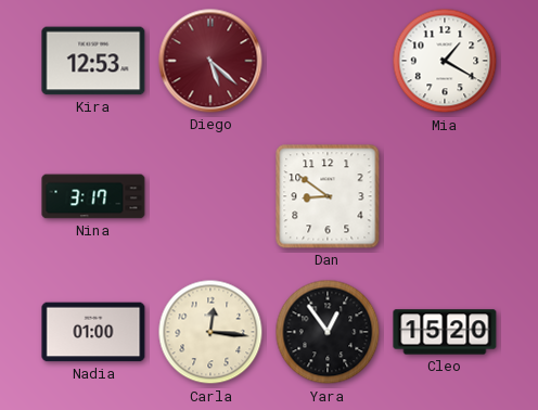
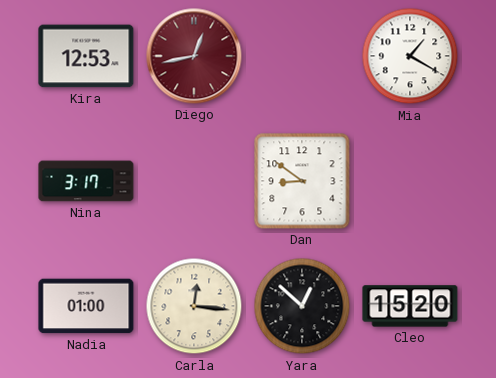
Diego: 5:22 -> 12:43
Yara: 12:54 -> 12:52
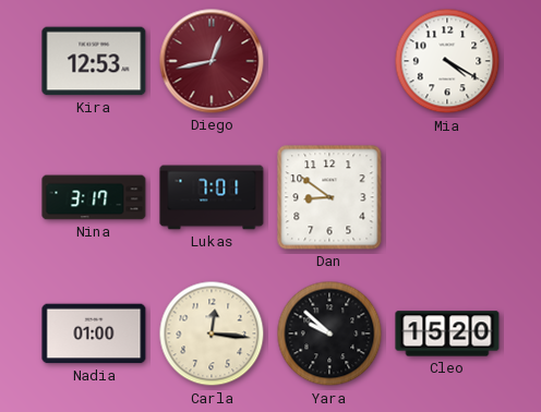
Mia: 1:20 -> 4:20
Lukas: none -> 7:01
Yara: 12:52 -> 9:52
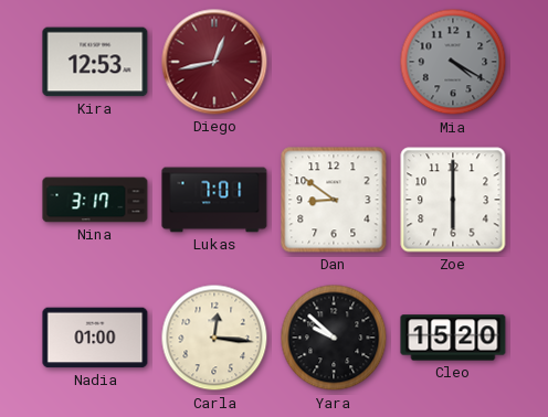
Mia dial: white -> grey
Zoe: none -> 6:00
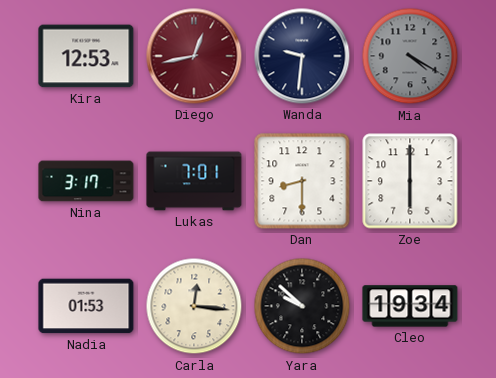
Wanda: none -> 9:31
Dan: 8:51 -> 8:30
Nadia: 01:00 -> 01:53
Cleo: 15:20 -> 19:34
